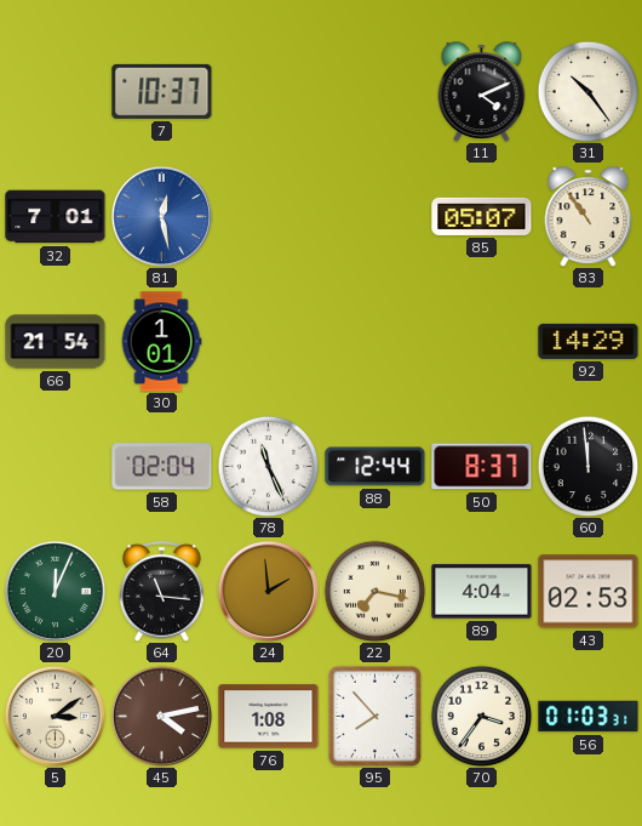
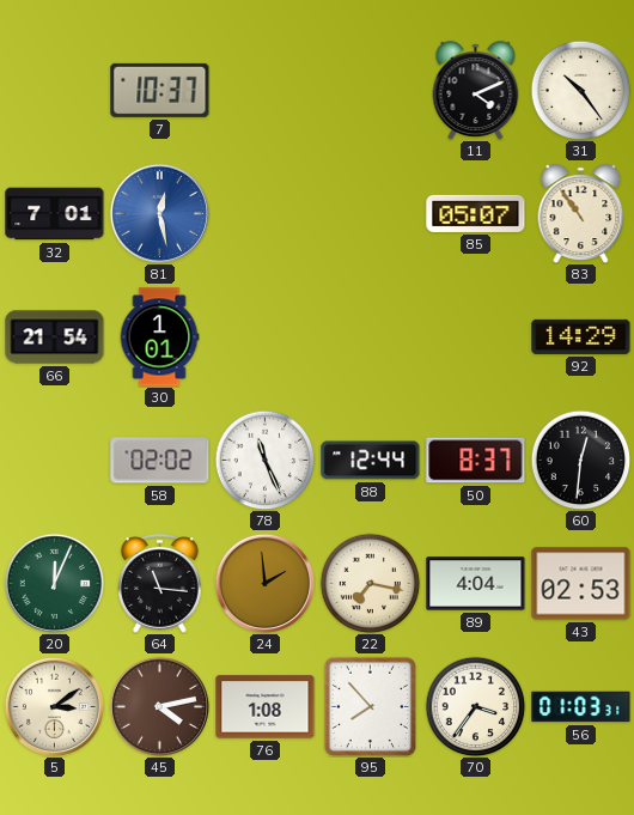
58: 02:04 -> 02:02
60: 11:59 -> 12:31
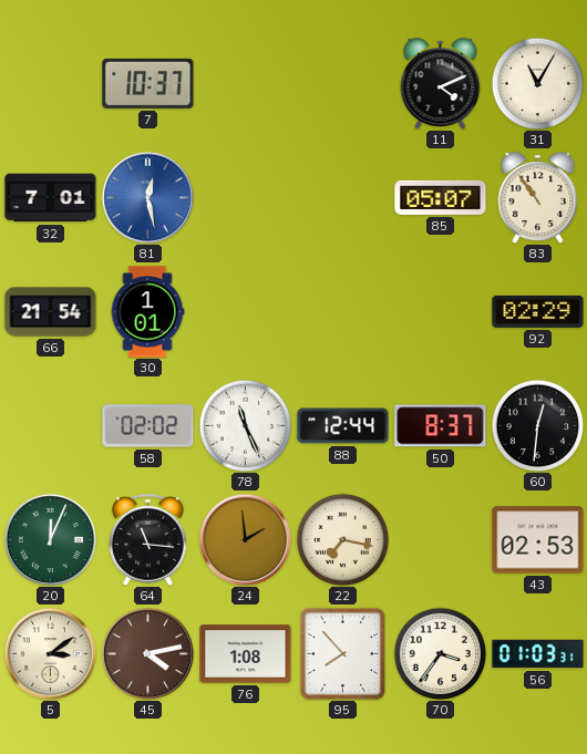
31: 10:24 -> 11:05
92: 14:29 -> 02:29
89: 4:04 -> none
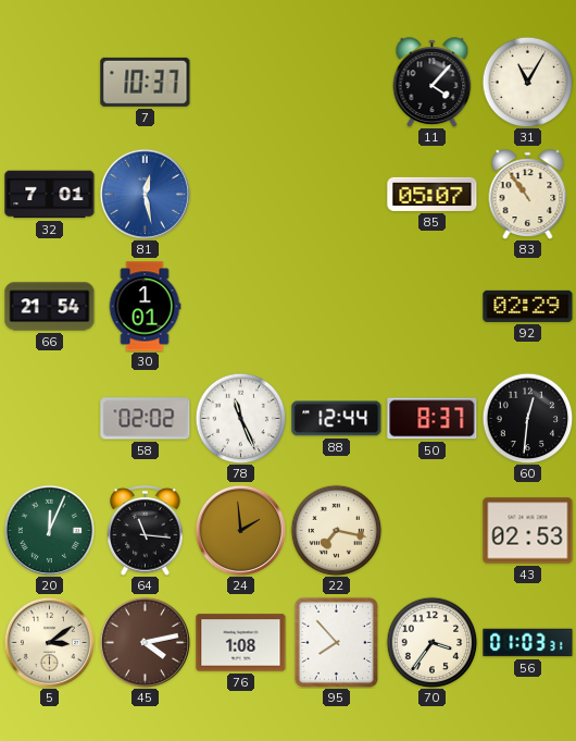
11: 4:11 -> 4:07
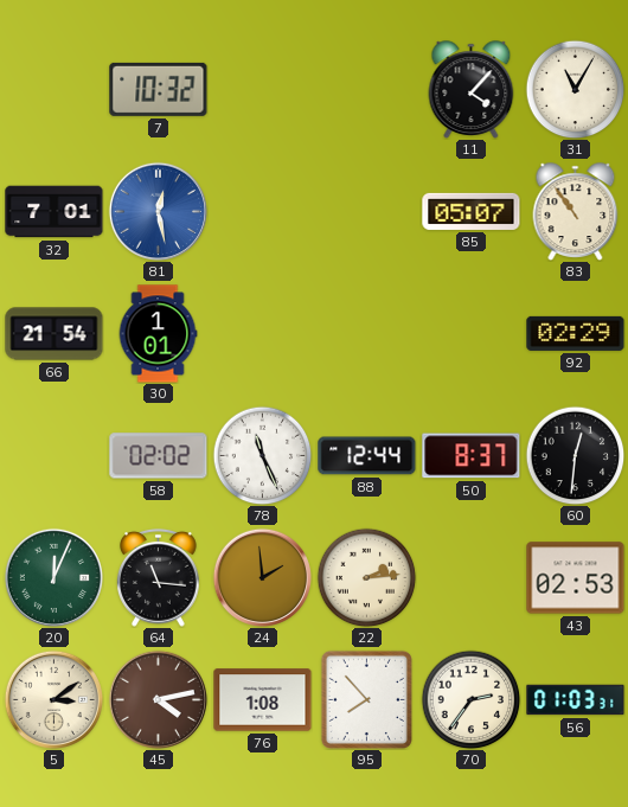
7: 10:37 -> 10:32
22: 7:17 -> 2:14
70: 3:36 -> 2:36
